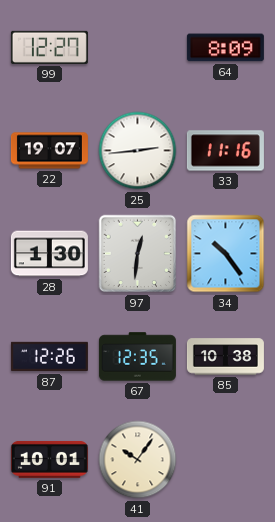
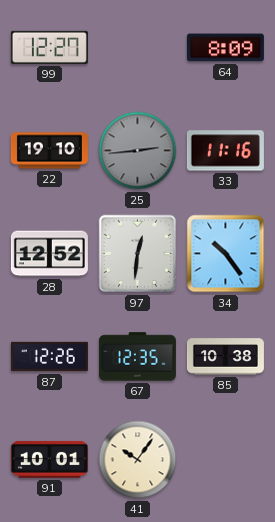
22: 19:07 -> 19:10
25 dial: white -> grey
28: 1:30 -> 12:52
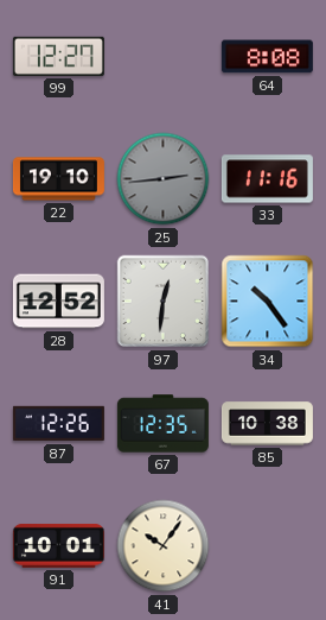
64: 8:09 -> 8:08
